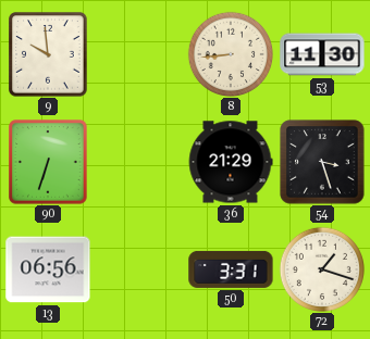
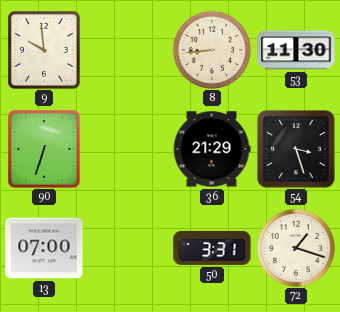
13: 06:56 -> 07:00
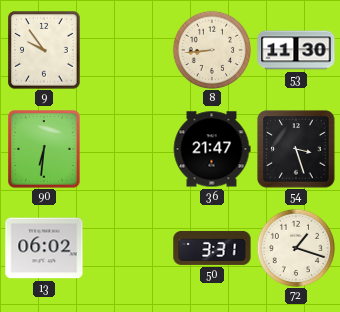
9: 9:59 -> 9:54
90: 6:33 -> 6:31
36: 21:29 -> 21:47
13: 07:00 -> 06:02
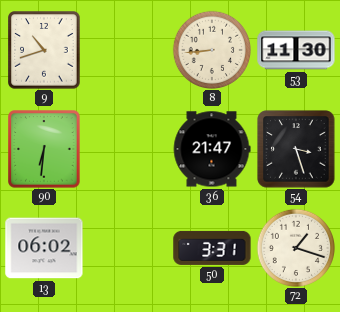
9: 9:54 -> 10:42
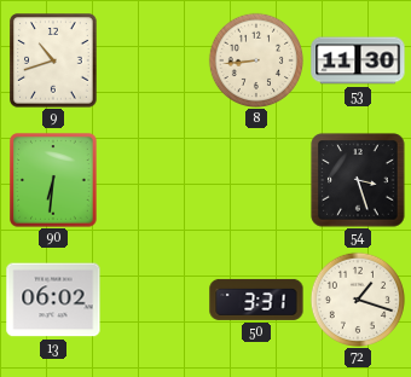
36: 21:47 -> none
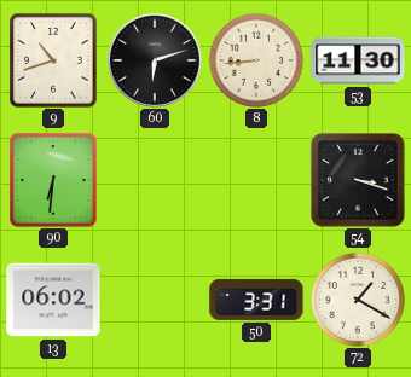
60: none -> 6:12
54: 3:27 -> 3:18
72: 1:18 -> 1:20
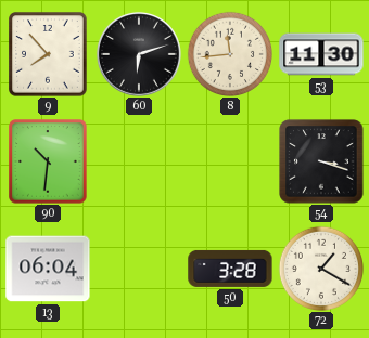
9: 10:42 -> 7:53
8: 8:44 -> 11:44
90: 6:31 -> 10:31
13: 06:02 -> 06:04
50: 3:31 -> 3:28
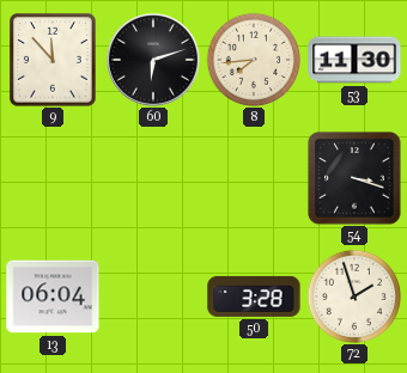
9: 7:53 -> 11:53
8: 11:44 -> 7:44
90: 10:31 -> none
72: 1:20 -> 1:57
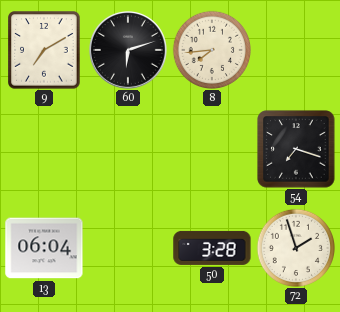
9: 11:53 -> 7:10
53: 11:30 -> none
54: 3:18 -> 7:18
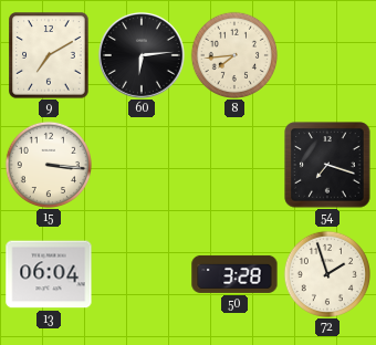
60: 6:12 -> 6:14
15: none -> 3:16
